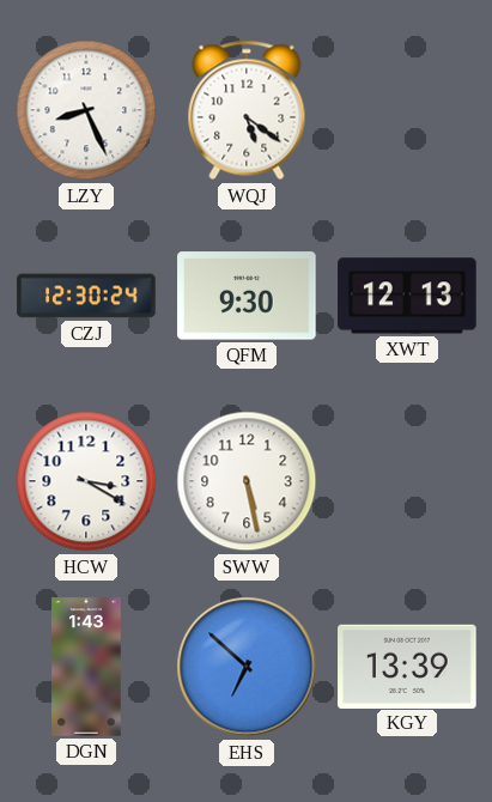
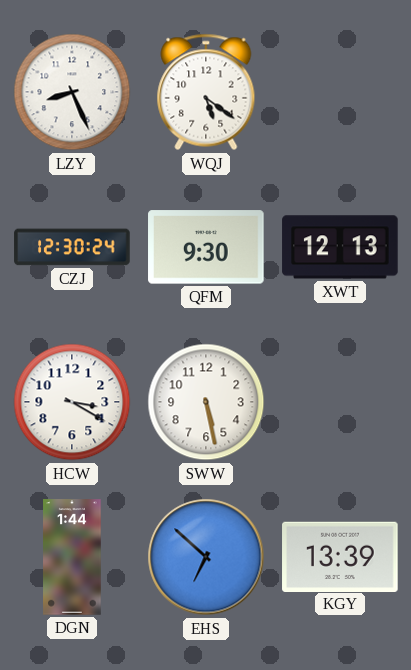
DGN: 1:43 -> 1:44
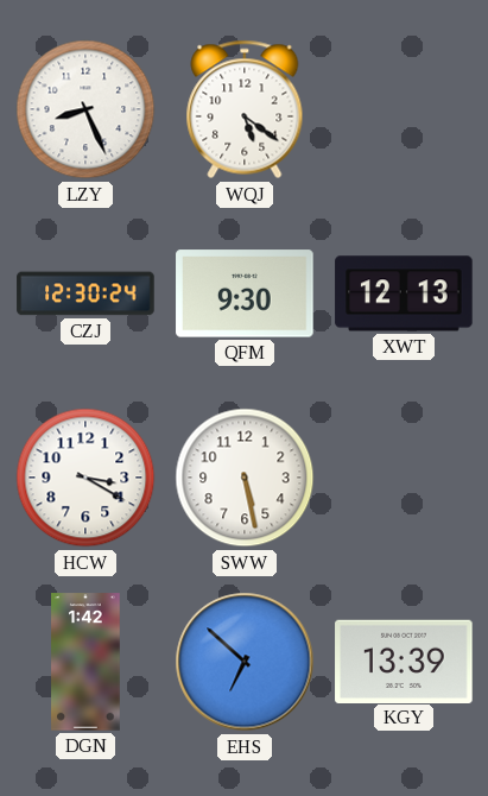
DGN: 1:44 -> 1:42
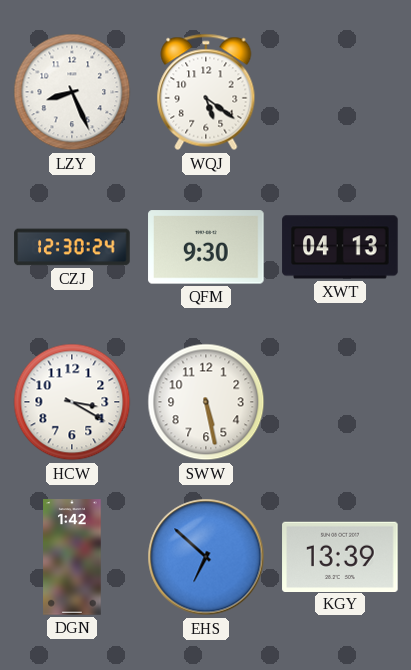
XWT: 12:13 -> 04:13
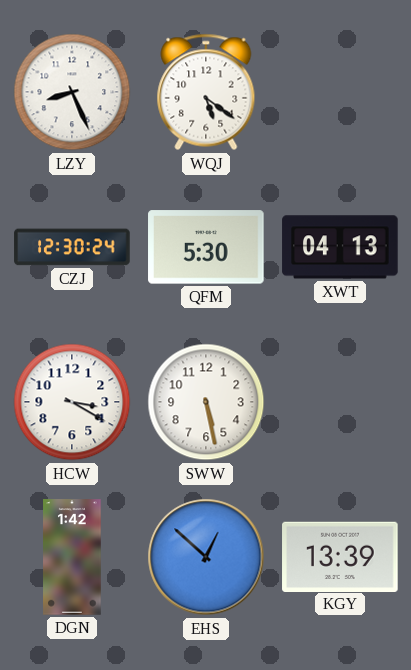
QFM: 9:30 -> 5:30
EHS: 6:52 -> 12:52
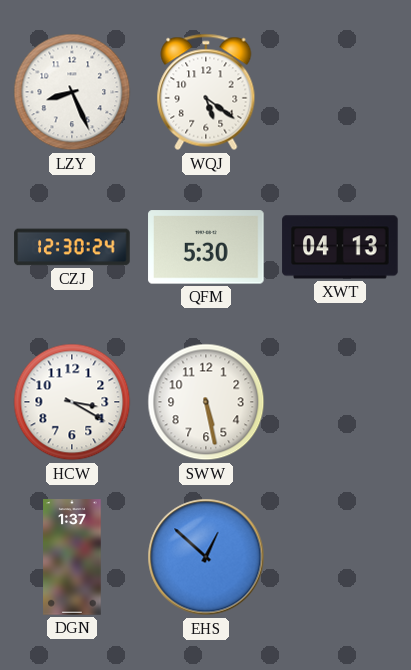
DGN: 1:42 -> 1:37
KGY: 13:39 -> none
